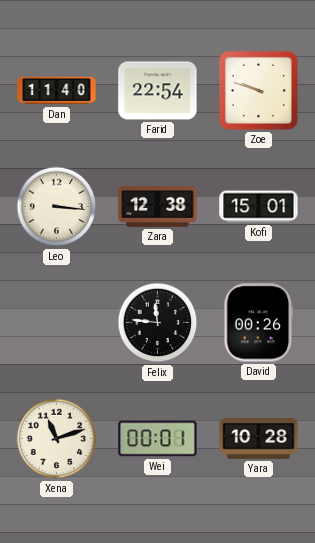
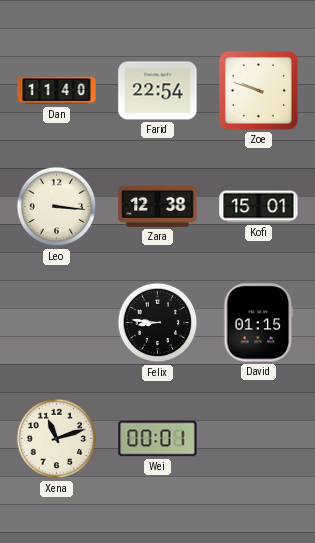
Felix: 11:46 -> 8:46
David: 00:26 -> 01:15
Yara: 10:28 -> none
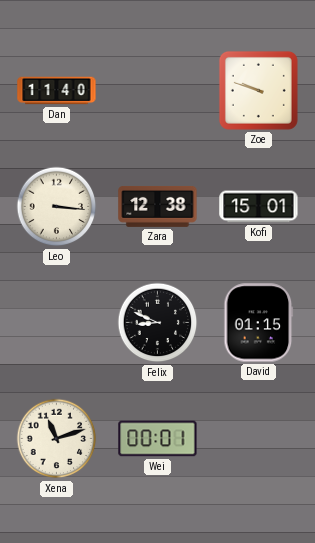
Farid: 22:54 -> none
Felix: 8:46 -> 8:49
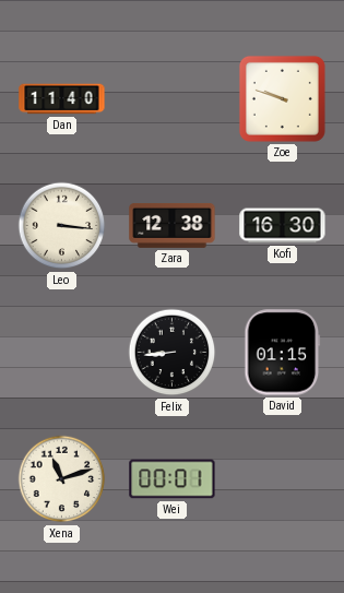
Kofi: 15:01 -> 16:30
Felix: 8:49 -> 8:44
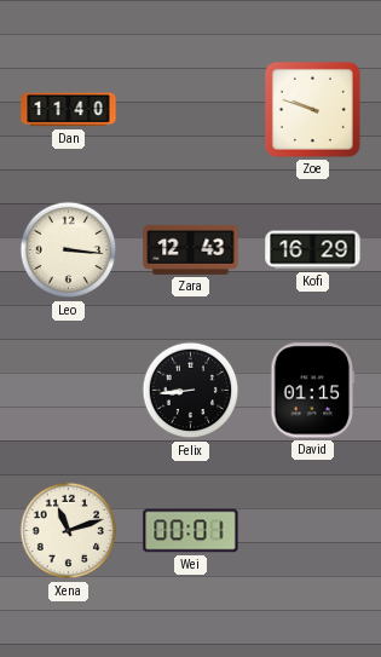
Zara: 12:38 -> 12:43
Kofi: 16:30 -> 16:29
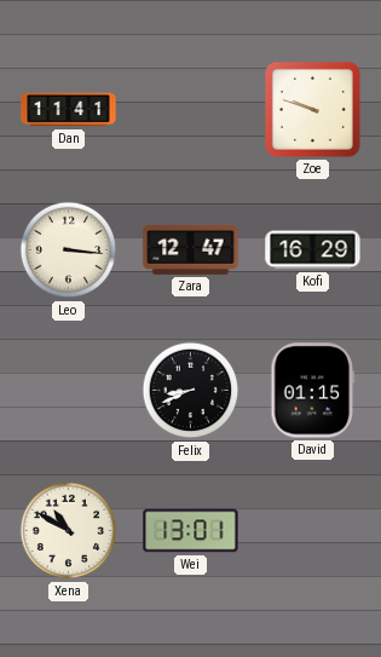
Dan: 11:40 -> 11:41
Zara: 12:43 -> 12:47
Felix: 8:44 -> 8:41
Xena: 11:12 -> 10:50
Wei: 00:01 -> 13:01
